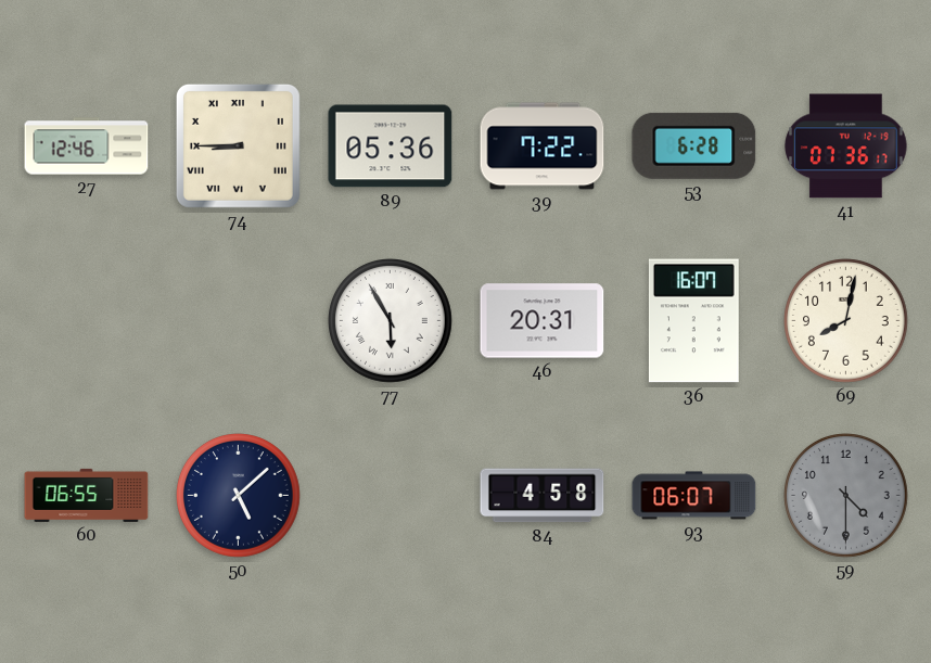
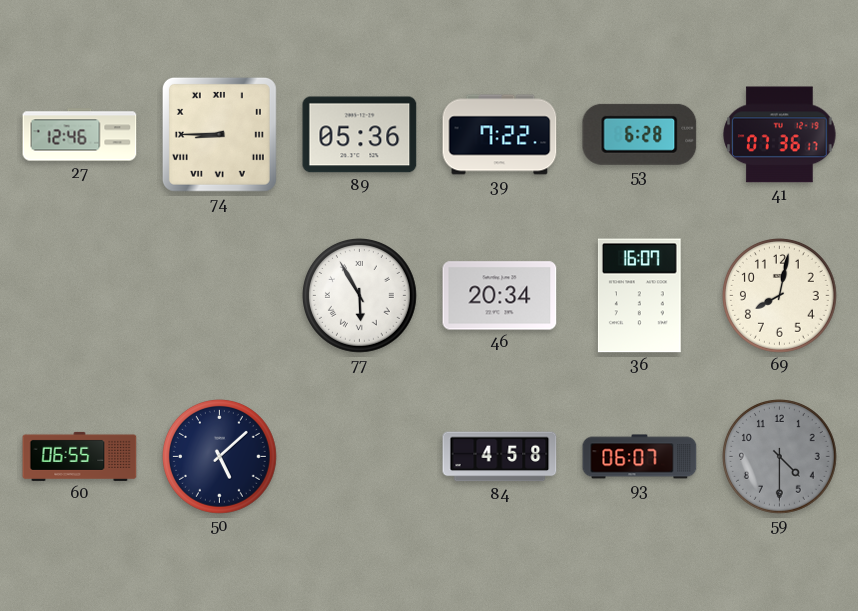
46: 20:31 -> 20:34
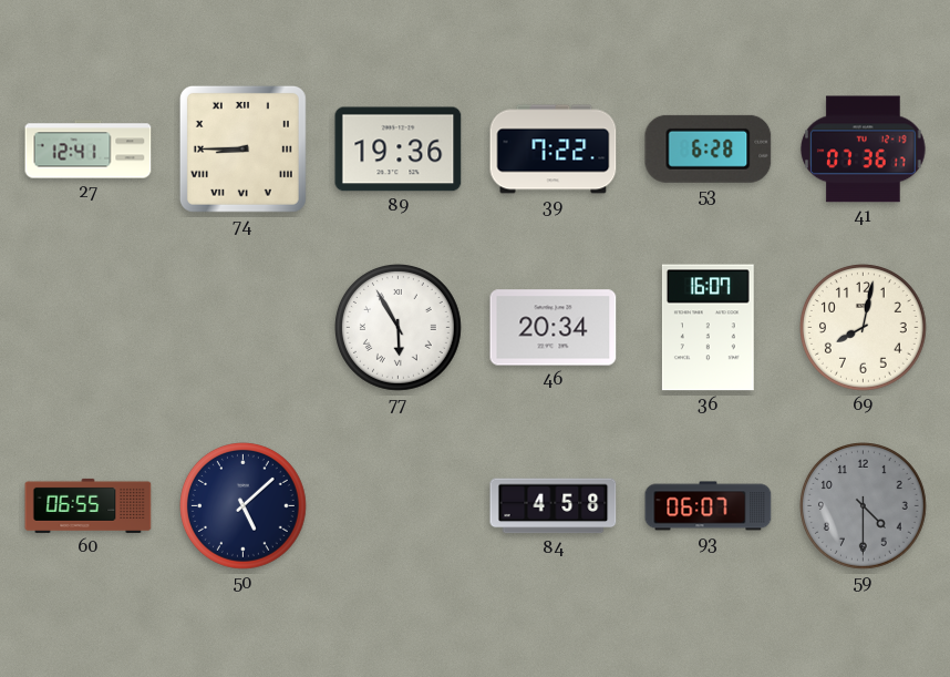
27: 12:46 -> 12:41
89: 05:36 -> 19:36
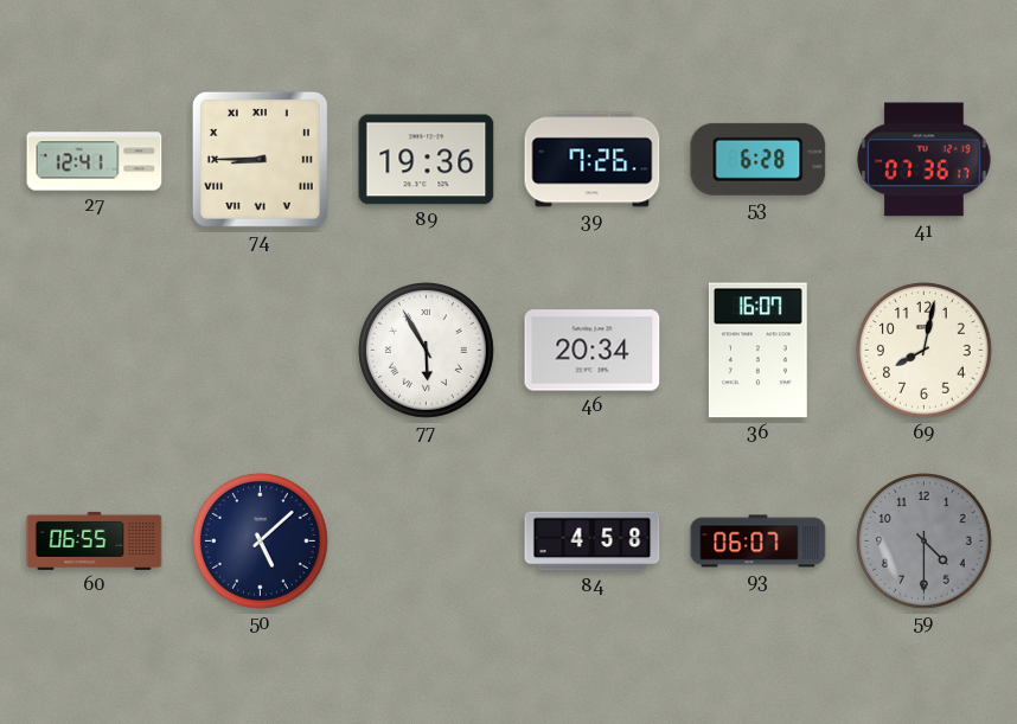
39: 7:22 -> 7:26
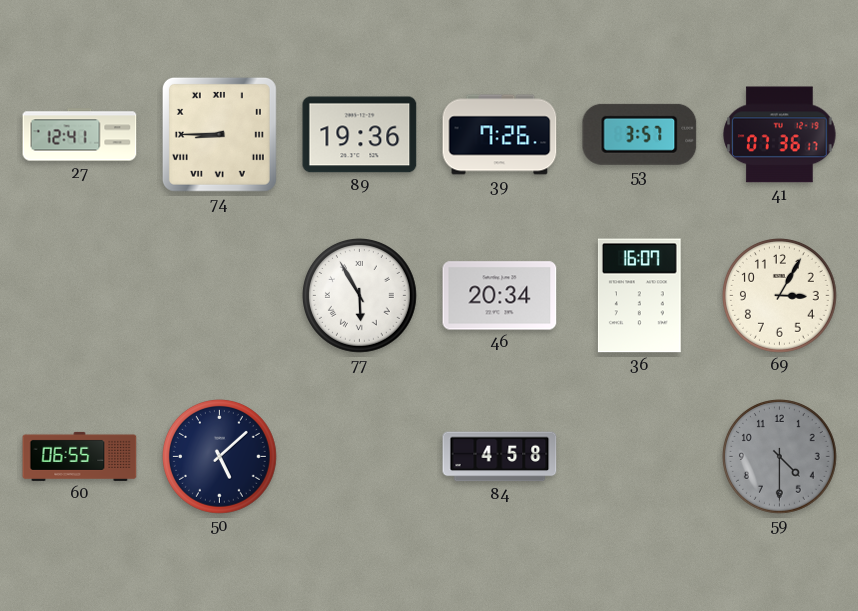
53: 6:28 -> 3:57
69: 8:02 -> 3:05
93: 06:07 -> none
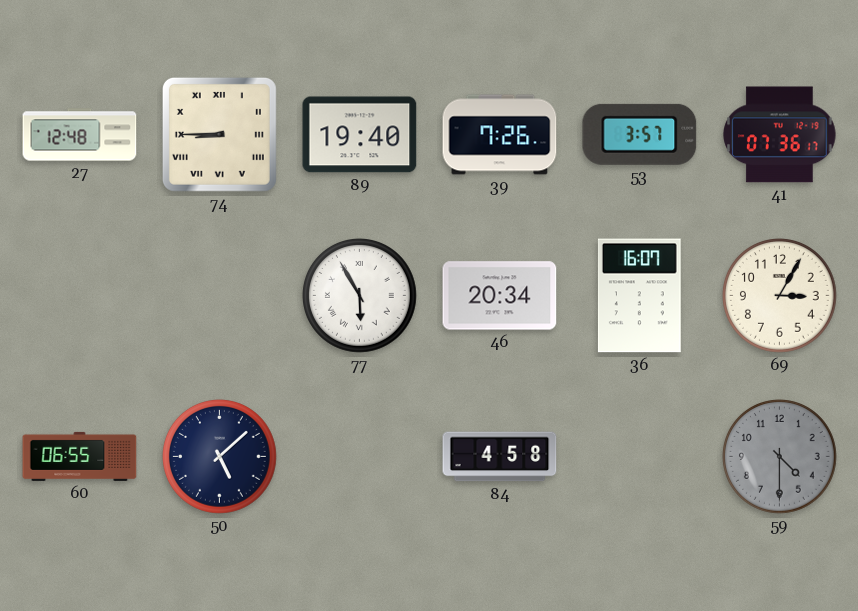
27: 12:41 -> 12:48
89: 19:36 -> 19:40
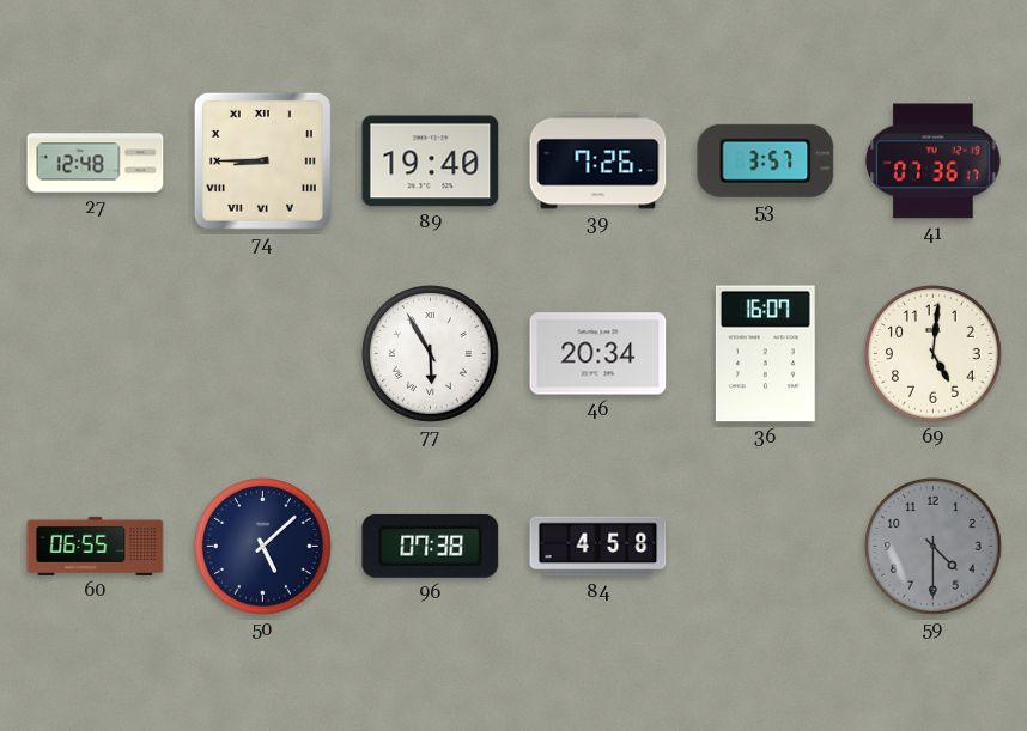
69: 3:05 -> 5:01
96: none -> 07:38
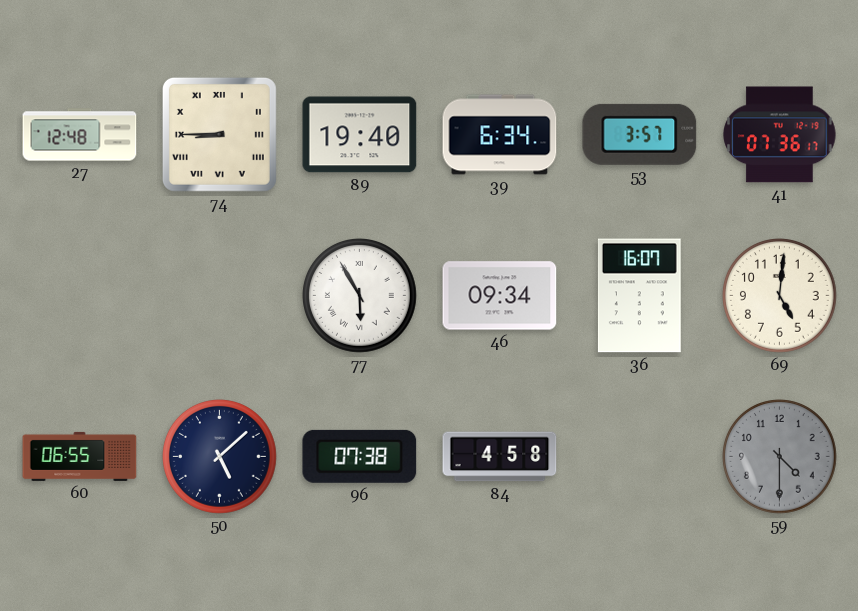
39: 7:26 -> 6:34
46: 20:34 -> 09:34
